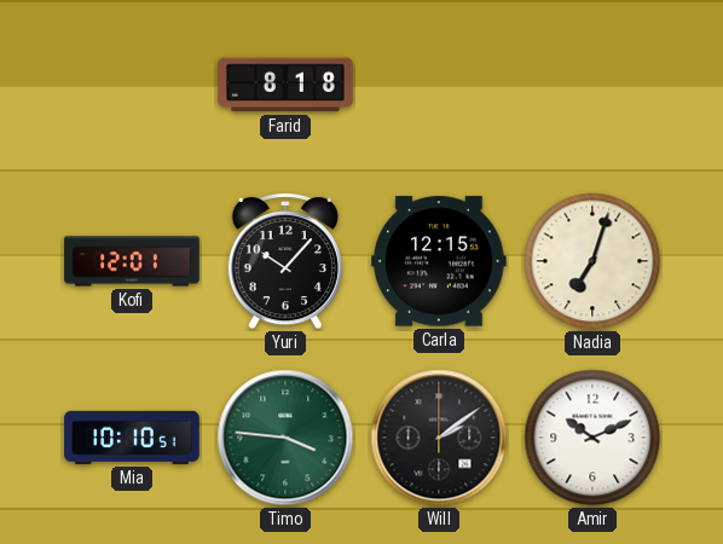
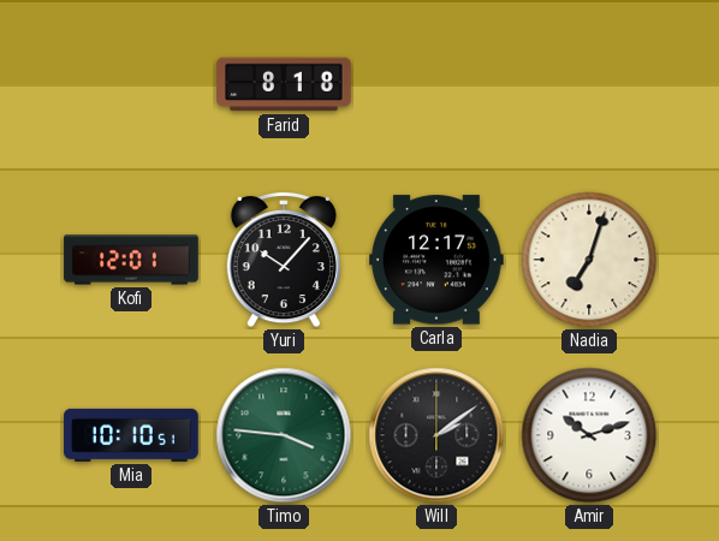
Carla: 12:15 -> 12:17
Amir: 10:11 -> 10:12
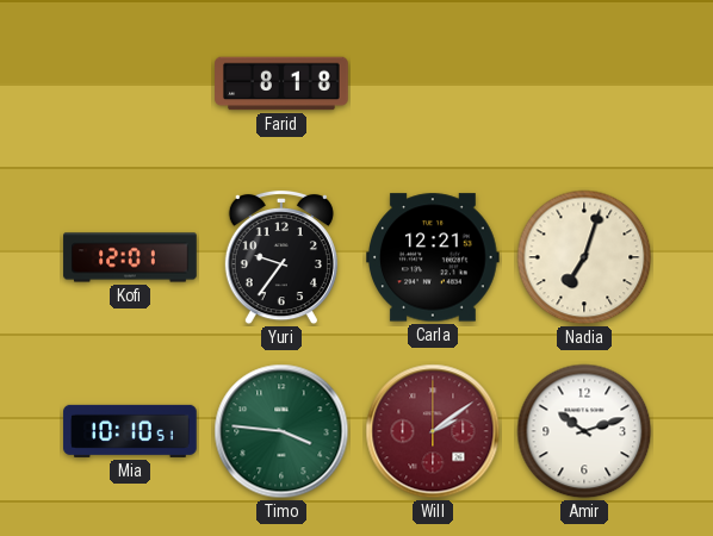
Yuri: 10:07 -> 9:36
Carla: 12:17 -> 12:21
Will dial: black -> burgundy
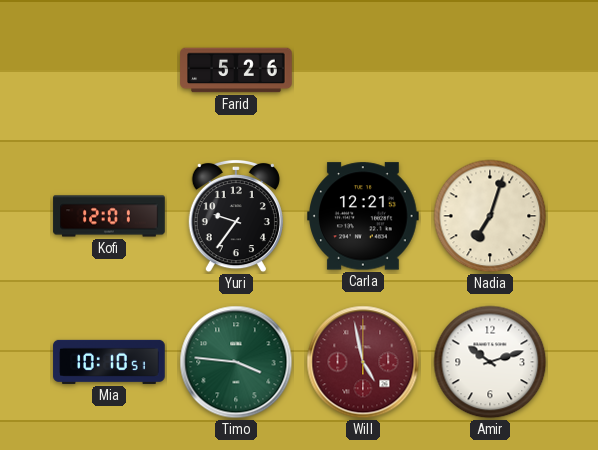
Farid: 8:18 -> 5:26
Will: 2:09 -> 4:58
